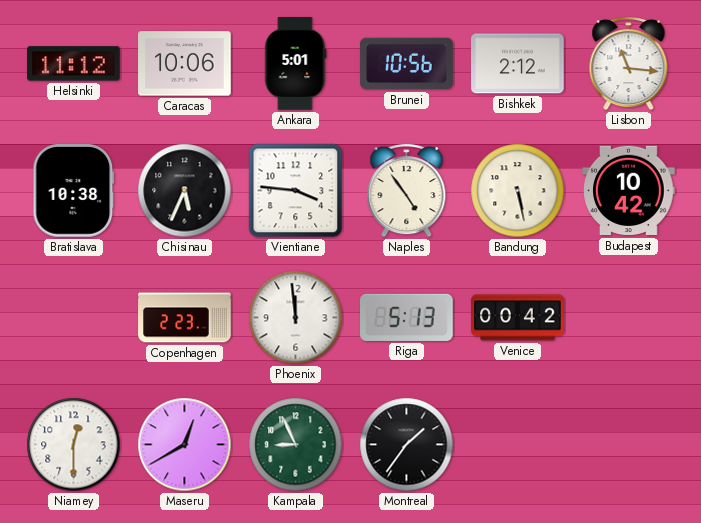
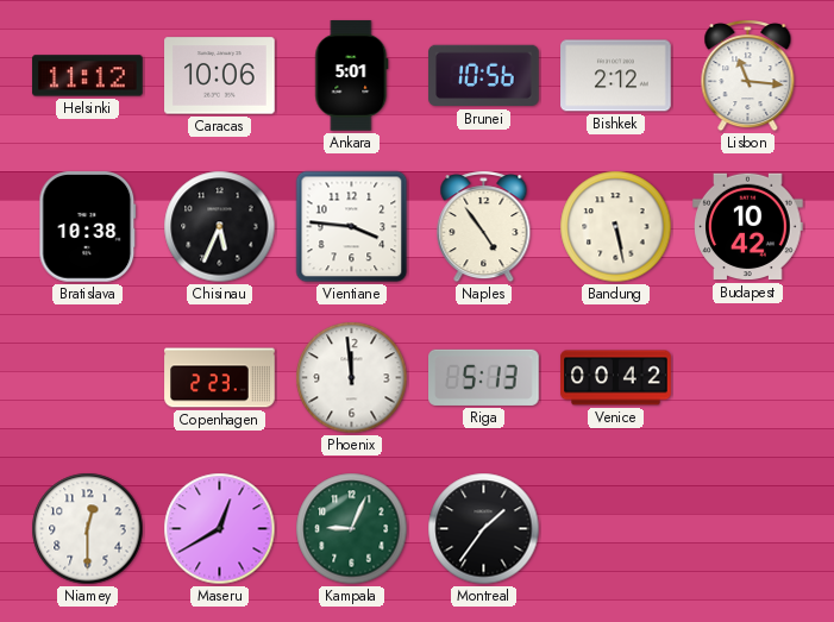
Kampala: 8:56 -> 9:04
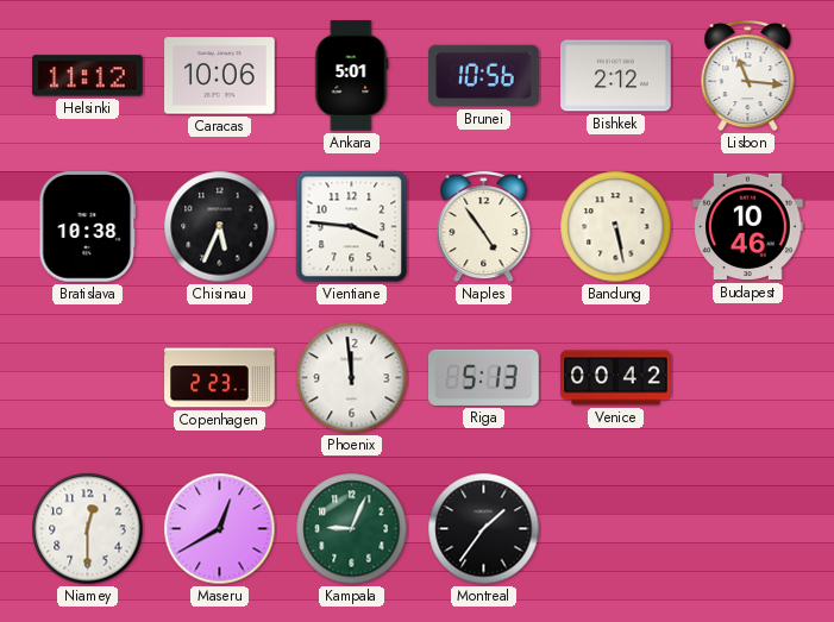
Budapest: 10:42 -> 10:46
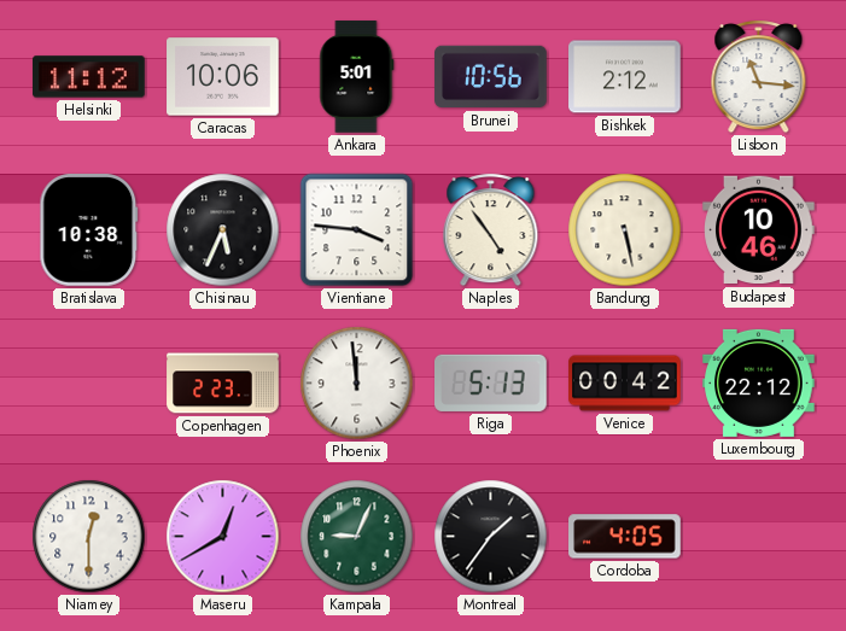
Luxembourg: none -> 22:12
Cordoba: none -> 4:05
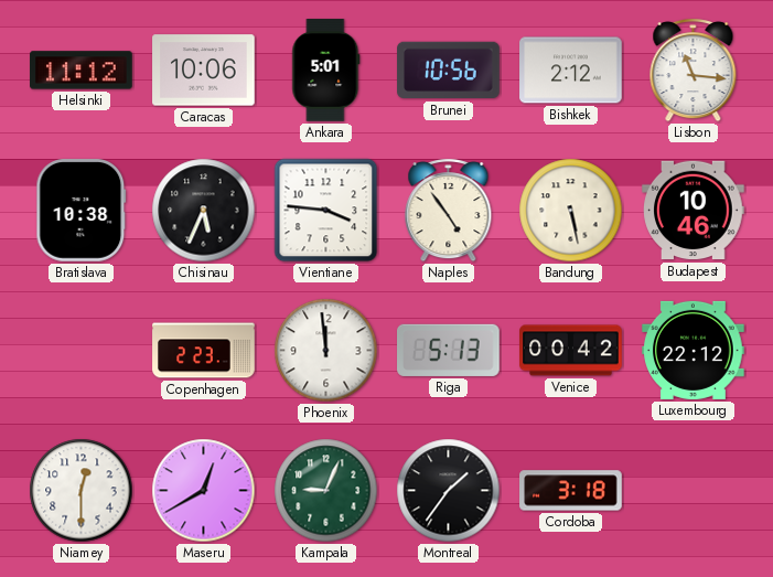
Cordoba: 4:05 -> 3:18
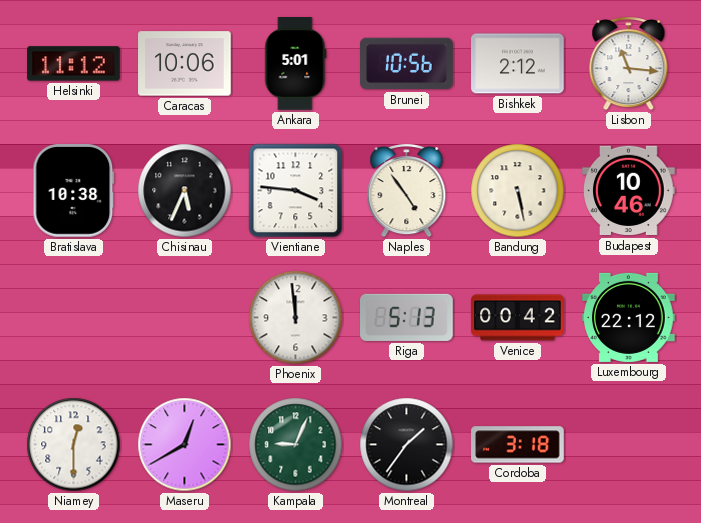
Copenhagen: 2:23 -> none
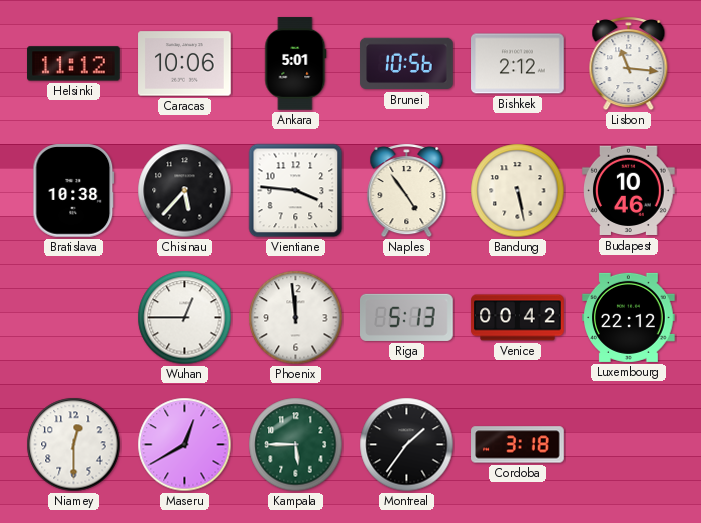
Chisinau: 5:34 -> 5:37
Wuhan: none -> 12:45
Kampala: 9:04 -> 5:45
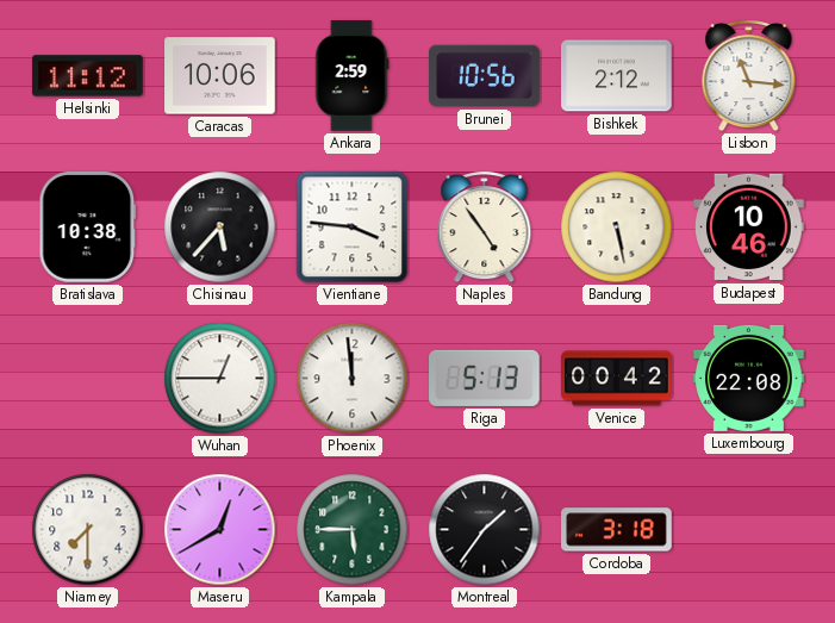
Ankara: 5:01 -> 2:59
Luxembourg: 22:12 -> 22:08
Niamey: 12:30 -> 7:30
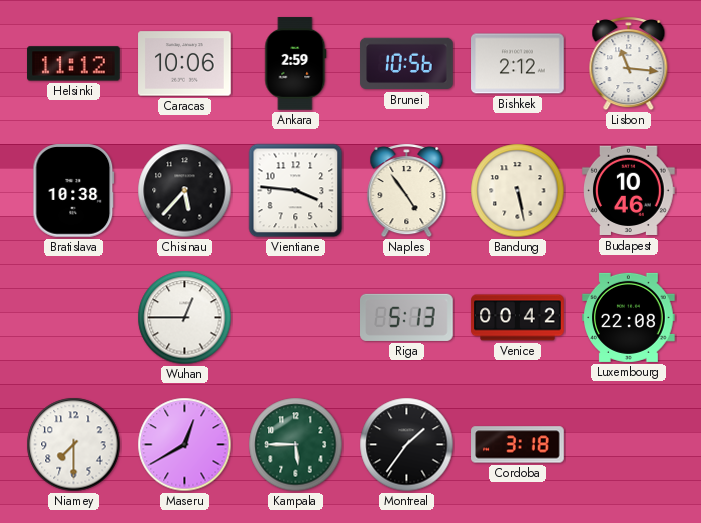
Phoenix: 11:59 -> none
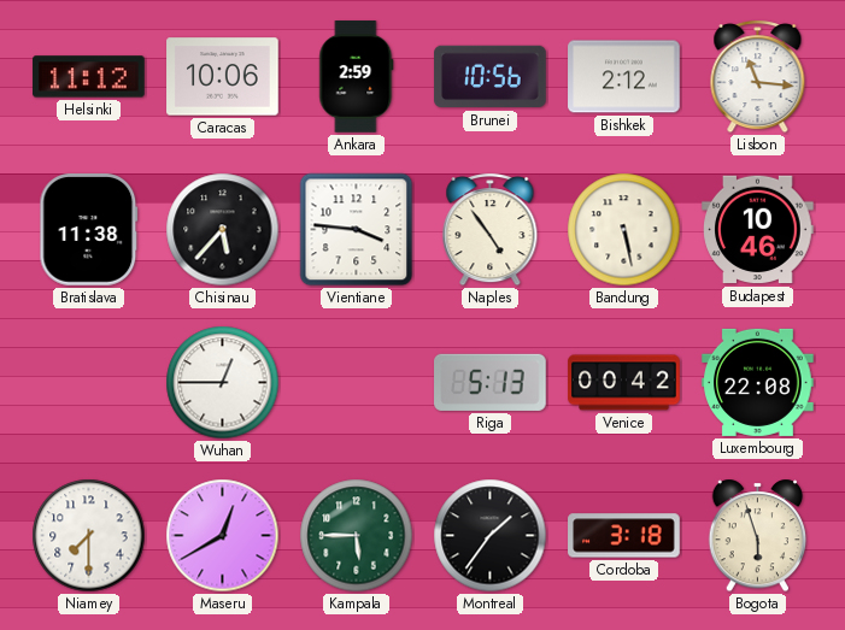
Bratislava: 10:38 -> 11:38
Bogota: none -> 5:57
